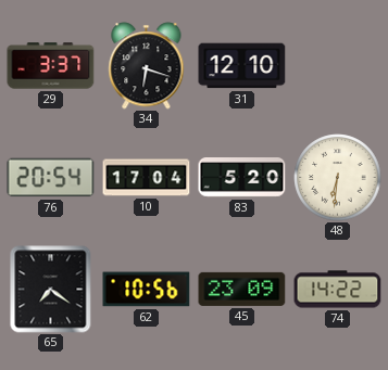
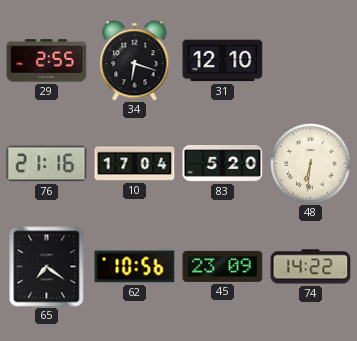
29: 3:37 -> 2:55
76: 20:54 -> 21:16
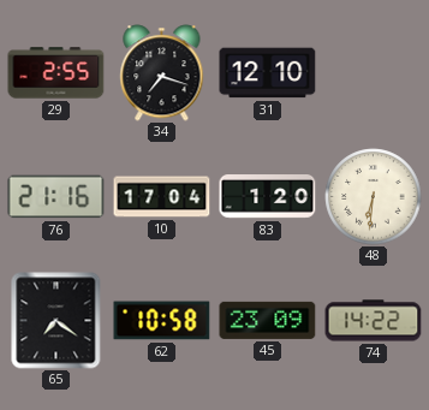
34: 6:18 -> 7:18
83: 5:20 -> 1:20
62: 10:56 -> 10:58
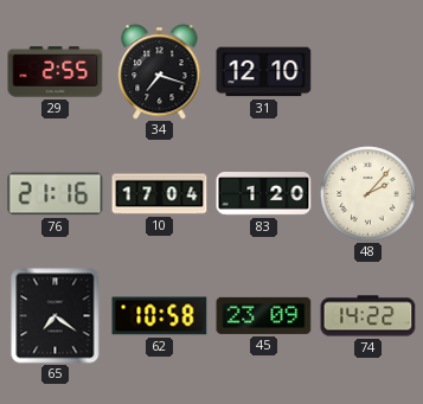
48: 6:31 -> 2:07
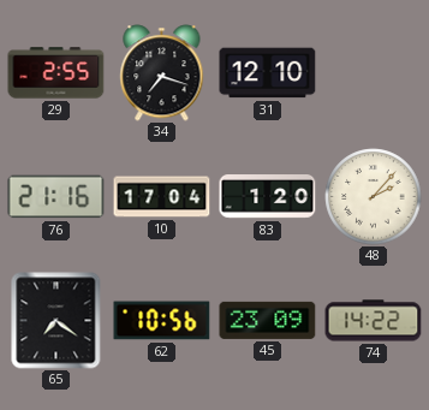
62: 10:58 -> 10:56
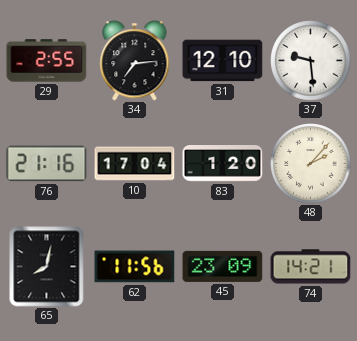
34: 7:18 -> 7:14
37: none -> 9:29
65: 7:21 -> 8:02
62: 10:56 -> 11:56
74: 14:22 -> 14:21
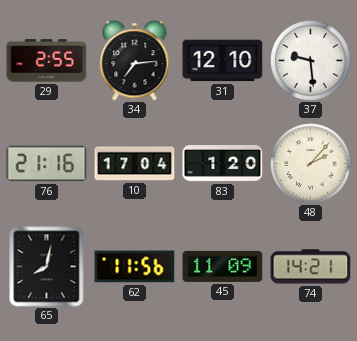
45: 23:09 -> 11:09
